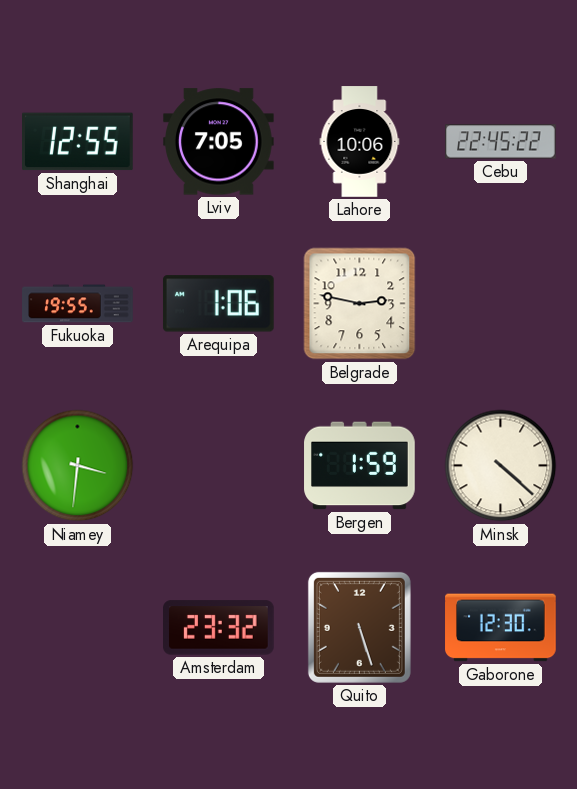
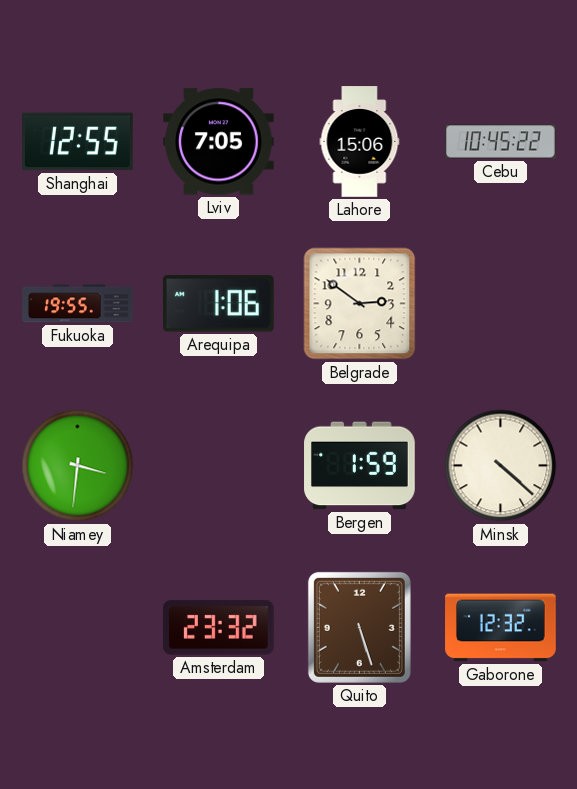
Lahore: 10:06 -> 15:06
Cebu: 22:45 -> 10:45
Belgrade: 2:47 -> 2:51
Gaborone: 12:30 -> 12:32
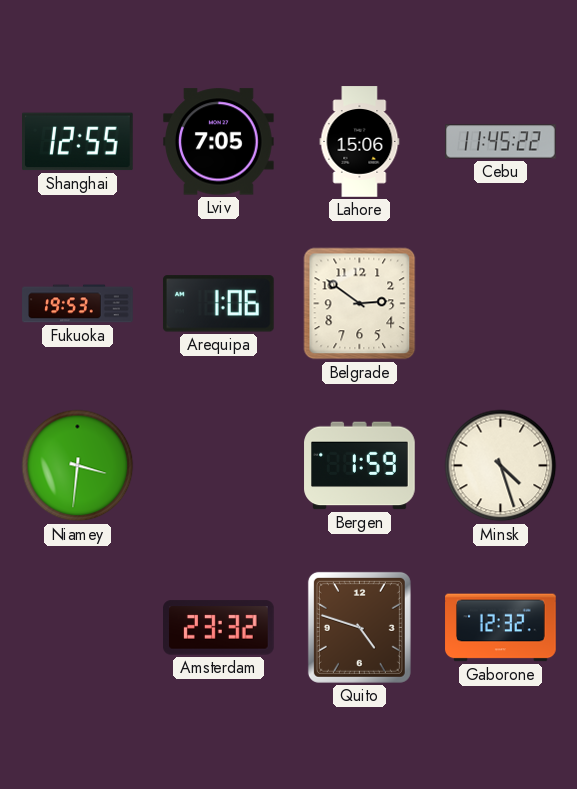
Cebu: 10:45 -> 11:45
Fukuoka: 19:55 -> 19:53
Minsk: 4:22 -> 4:27
Quito: 5:27 -> 4:48
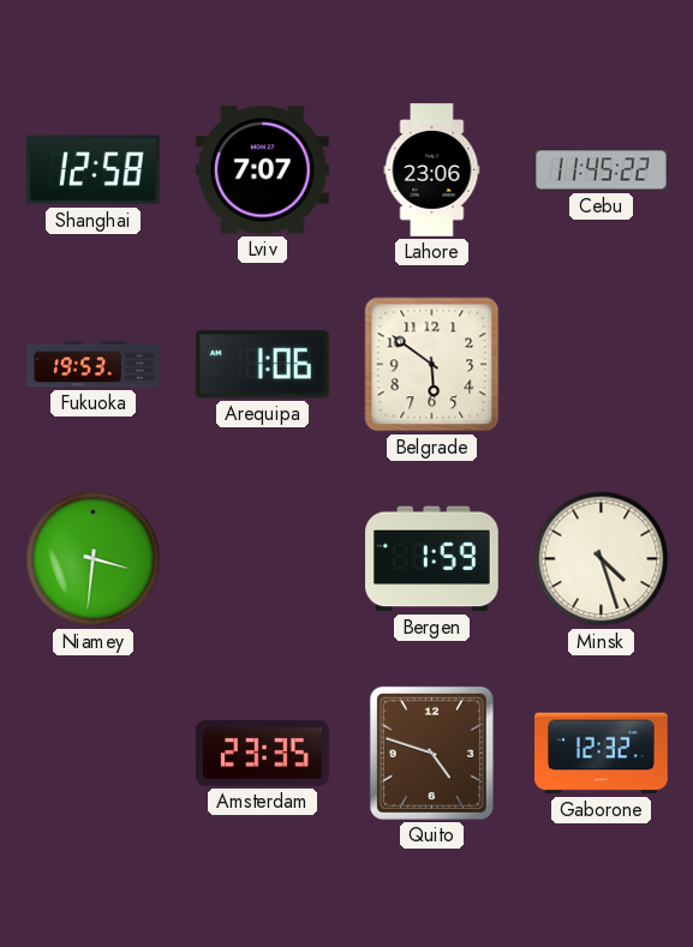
Shanghai: 12:55 -> 12:58
Lviv: 7:05 -> 7:07
Lahore: 15:06 -> 23:06
Belgrade: 2:51 -> 5:51
Amsterdam: 23:32 -> 23:35
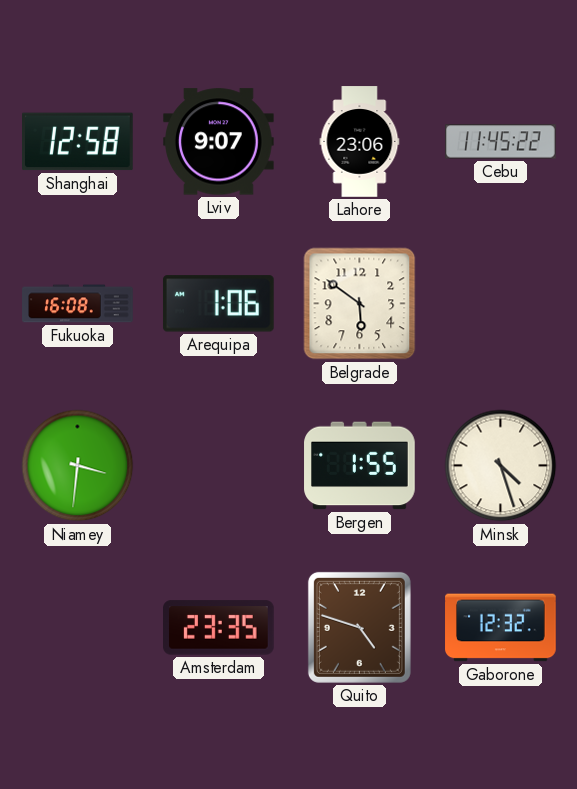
Lviv: 7:07 -> 9:07
Fukuoka: 19:53 -> 16:08
Bergen: 1:59 -> 1:55
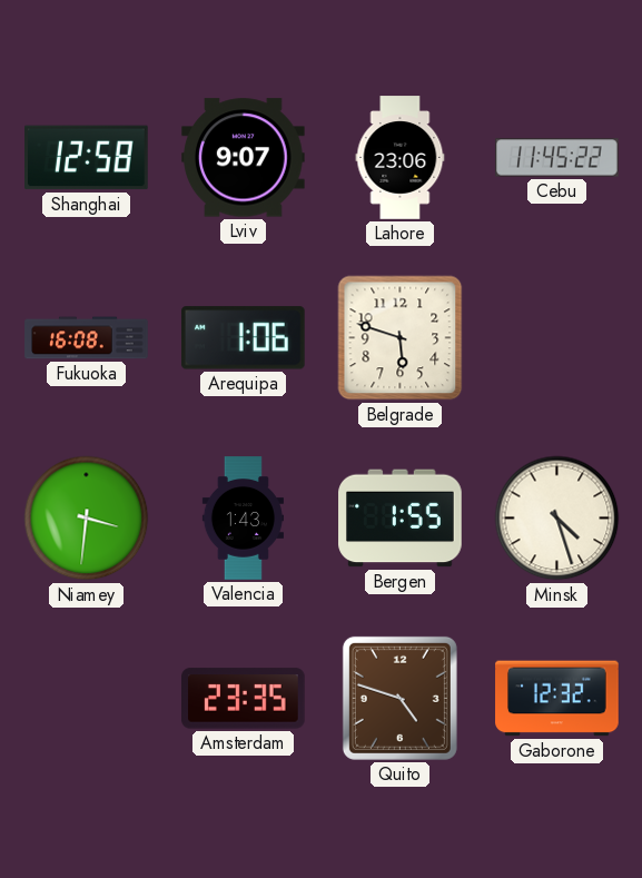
Belgrade: 5:51 -> 5:48
Valencia: none -> 1:43
